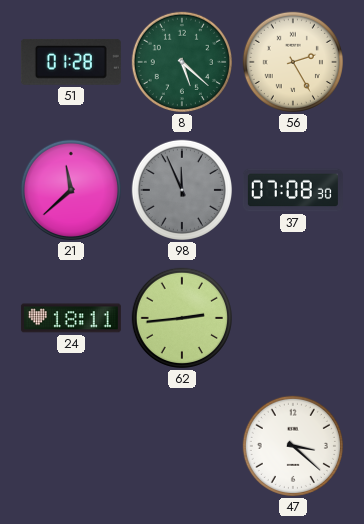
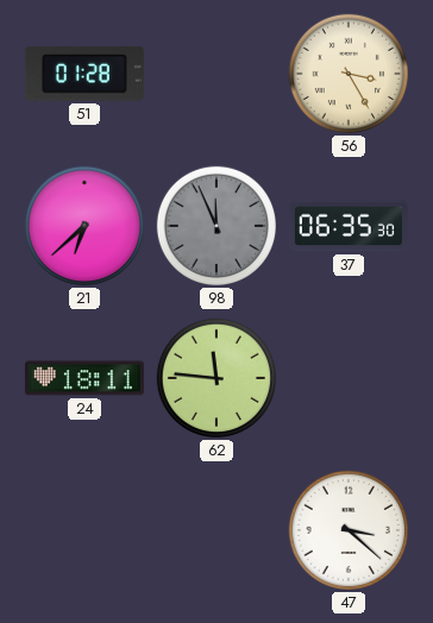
8: 5:22 -> none
56: 2:25 -> 3:25
21: 11:38 -> 6:38
37: 07:08 -> 06:35
62: 2:44 -> 11:46
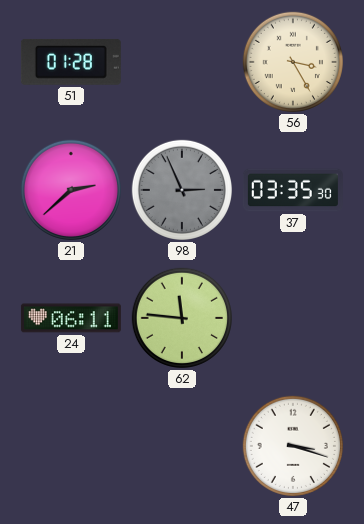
21: 6:38 -> 2:38
98: 11:56 -> 2:56
37: 06:35 -> 03:35
24: 18:11 -> 06:11
47: 3:22 -> 3:18
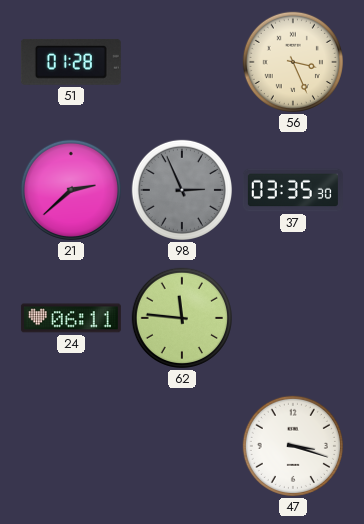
56: 3:25 -> 3:26
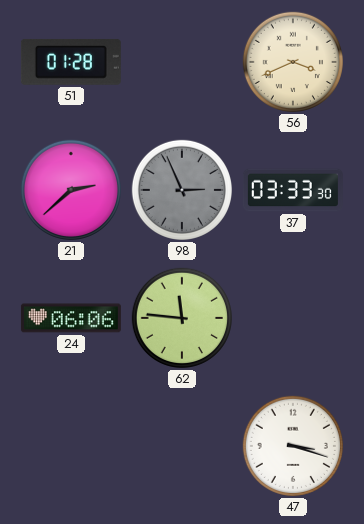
56: 3:26 -> 3:41
37: 03:35 -> 03:33
24: 06:11 -> 06:06
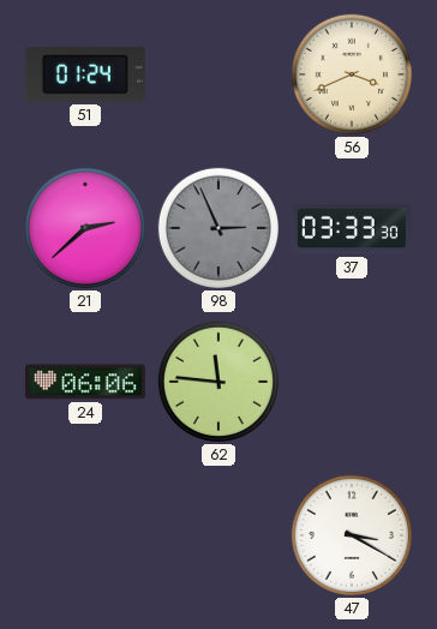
51: 01:28 -> 01:24
47: 3:18 -> 3:20
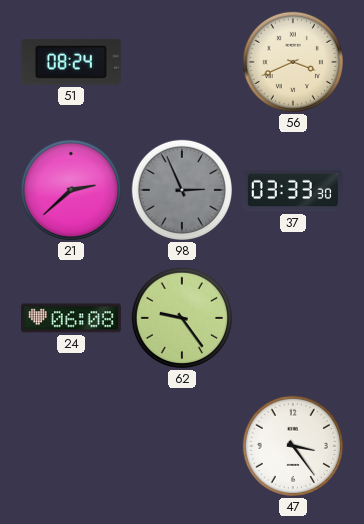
51: 01:24 -> 08:24
24: 06:06 -> 06:08
62: 11:46 -> 9:24
47: 3:20 -> 3:24
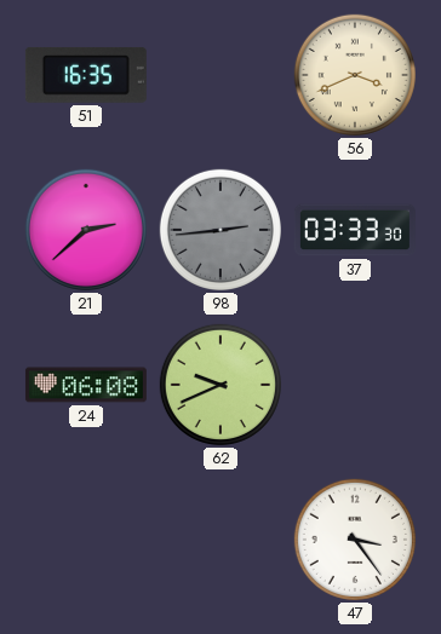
51: 08:24 -> 16:35
98: 2:56 -> 2:44
62: 9:24 -> 9:41
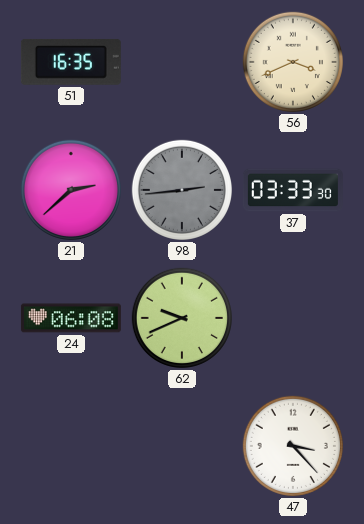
47: 3:24 -> 3:23
